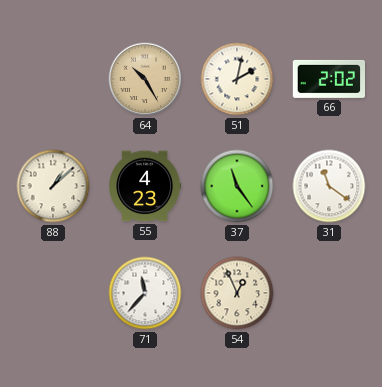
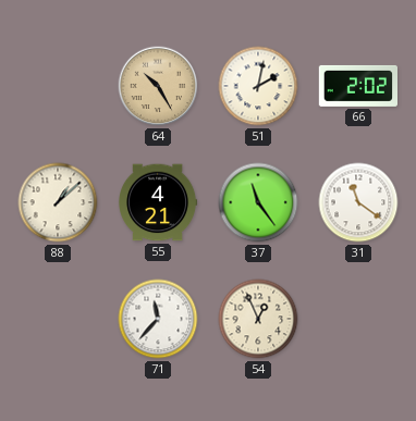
55: 4:23 -> 4:21
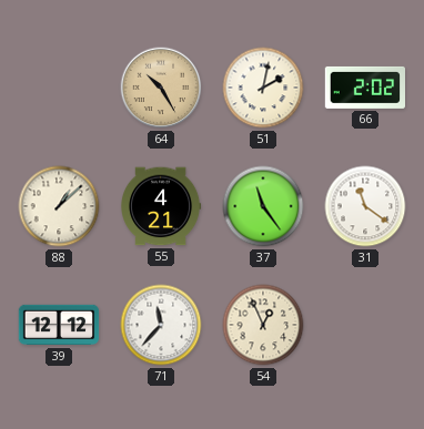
39: none -> 12:12
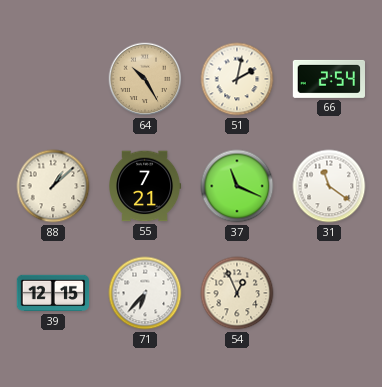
66: 2:02 -> 2:54
55: 4:21 -> 7:21
37: 11:24 -> 11:19
39: 12:12 -> 12:15
71: 11:37 -> 6:37
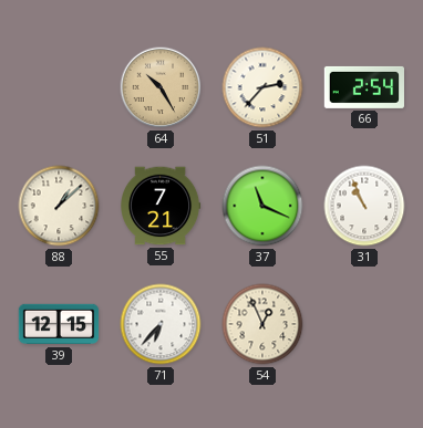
51: 2:02 -> 2:37
31: 11:21 -> 10:56
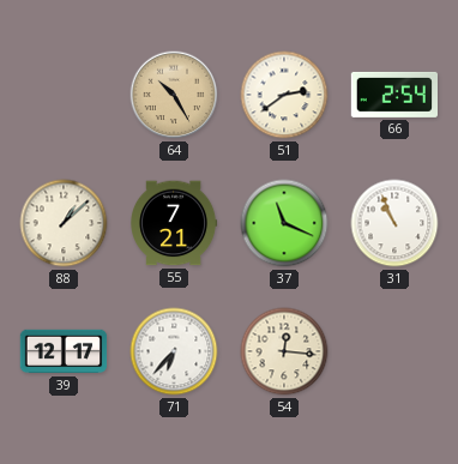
51: 2:37 -> 2:39
39: 12:15 -> 12:17
54: 12:56 -> 12:16
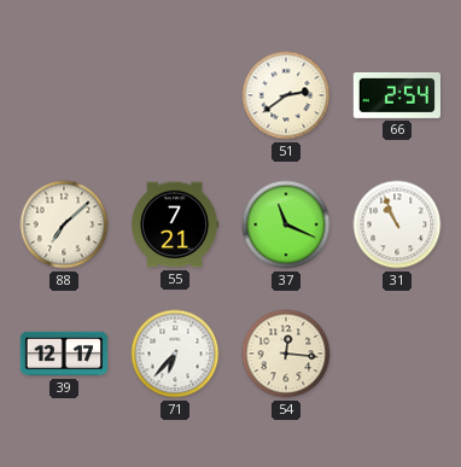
64: 10:25 -> none
88: 1:08 -> 7:08
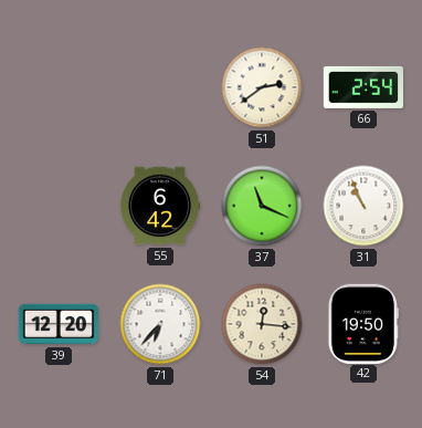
88: 7:08 -> none
55: 7:21 -> 6:42
39: 12:17 -> 12:20
42: none -> 19:50
